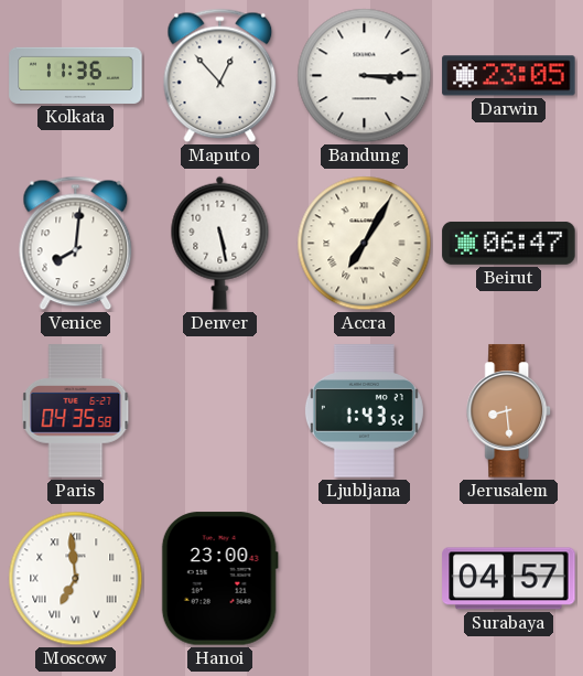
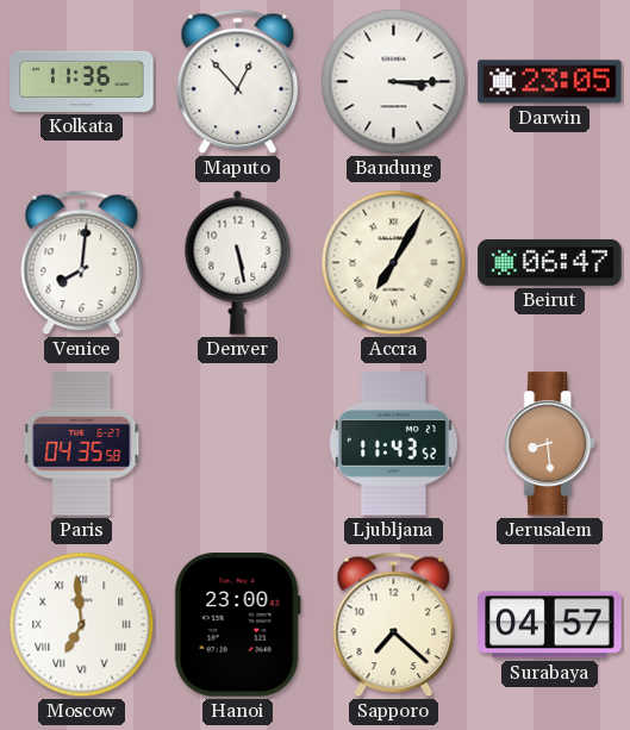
Ljubljana: 1:43 -> 11:43
Sapporo: none -> 7:22
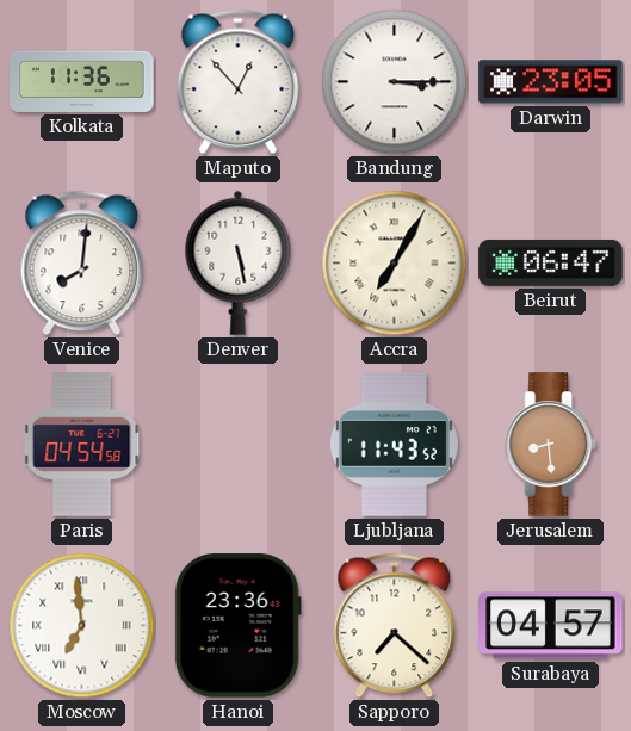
Paris: 04:35 -> 04:54
Hanoi: 23:00 -> 23:36
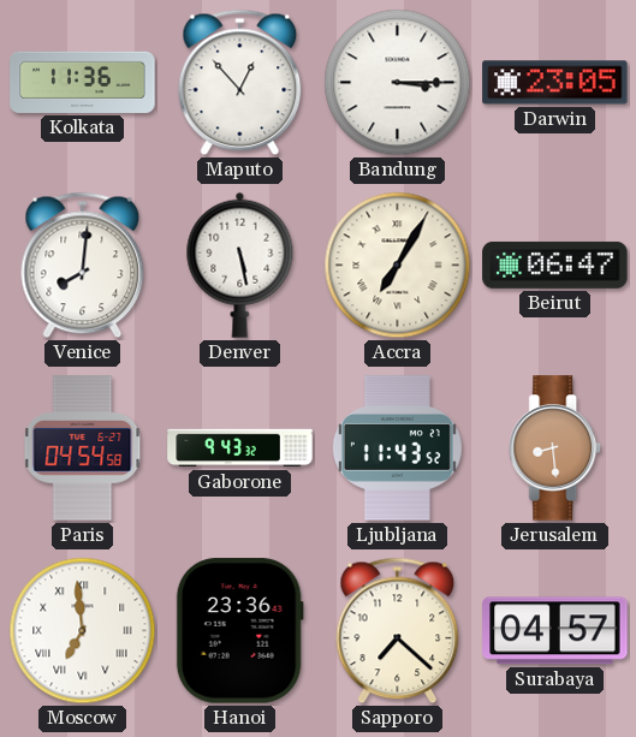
Gaborone: none -> 9:43
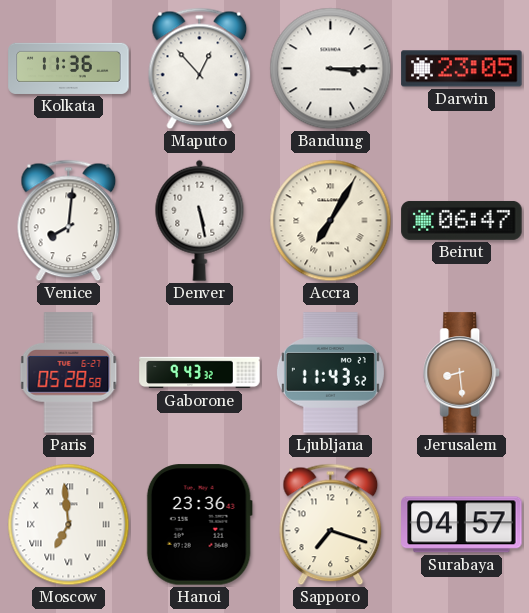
Paris: 04:54 -> 05:28
Sapporo: 7:22 -> 7:18
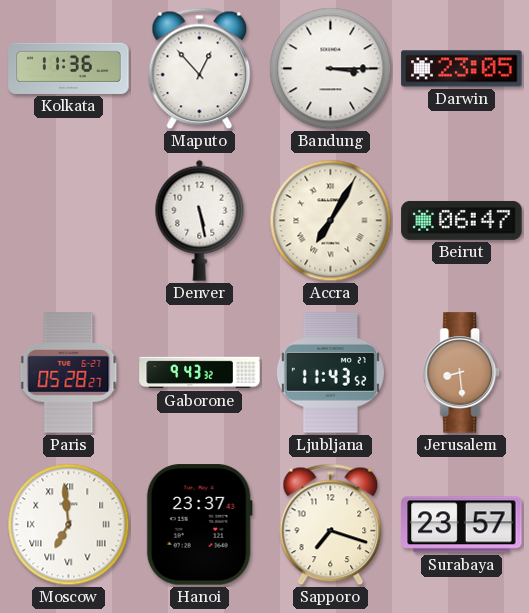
Venice: 8:01 -> none
Paris: 05:28:58 -> 05:28:27
Hanoi: 23:36 -> 23:37
Surabaya: 04:57 -> 23:57
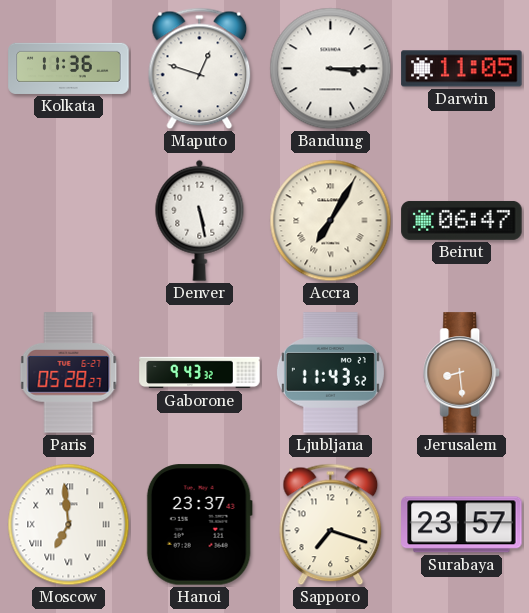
Maputo: 12:53 -> 12:48
Darwin: 23:05 -> 11:05
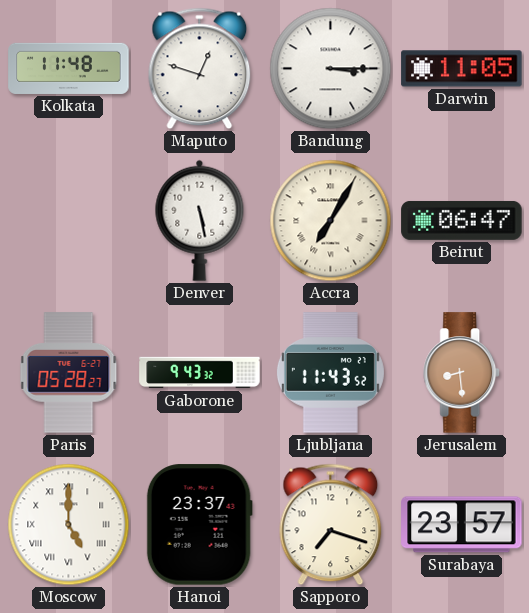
Kolkata: 11:36 -> 11:48
Moscow: 6:59 -> 5:00
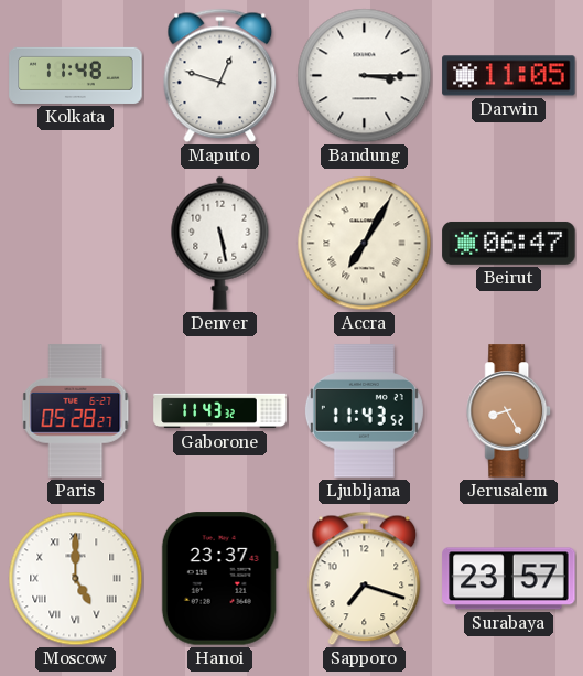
Gaborone: 9:43 -> 11:43
Jerusalem: 8:29 -> 8:25
